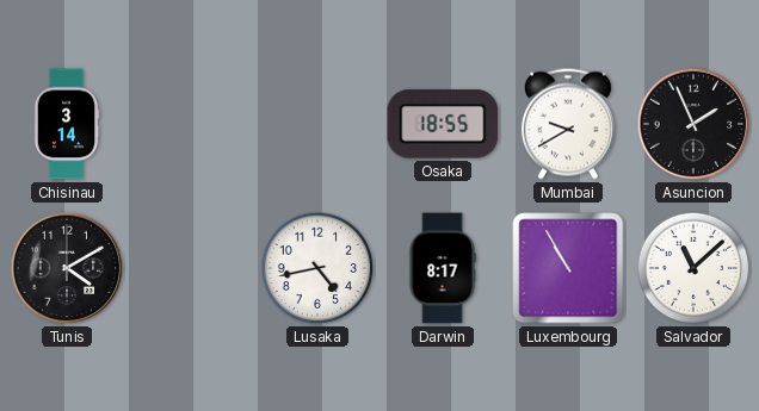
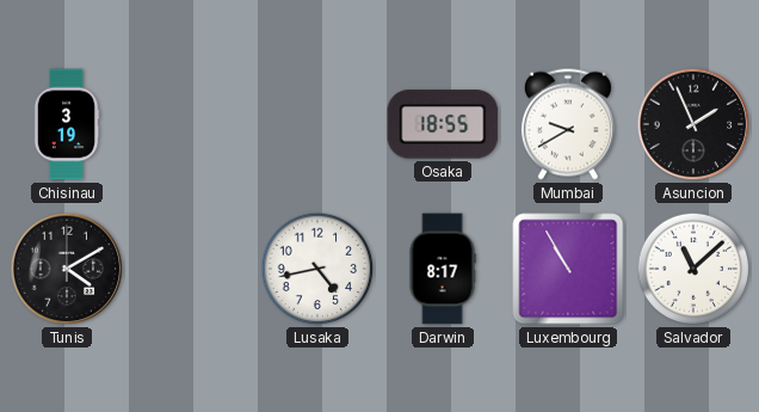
Chisinau: 3:14 -> 3:19
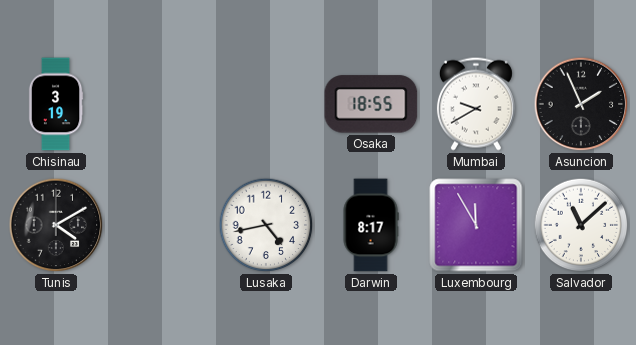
Luxembourg: 10:55 -> 11:55
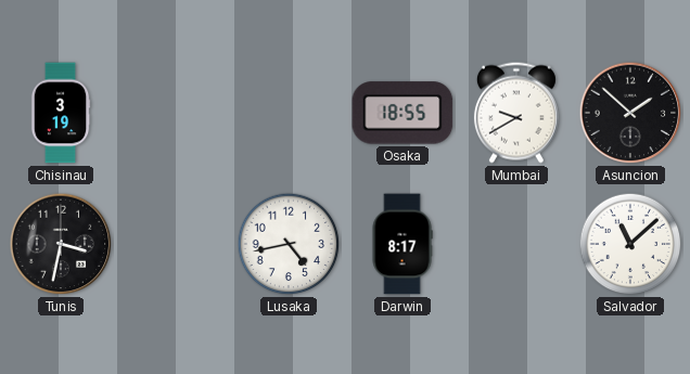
Asuncion: 1:56 -> 1:52
Tunis: 4:10 -> 3:32
Luxembourg: 11:55 -> none
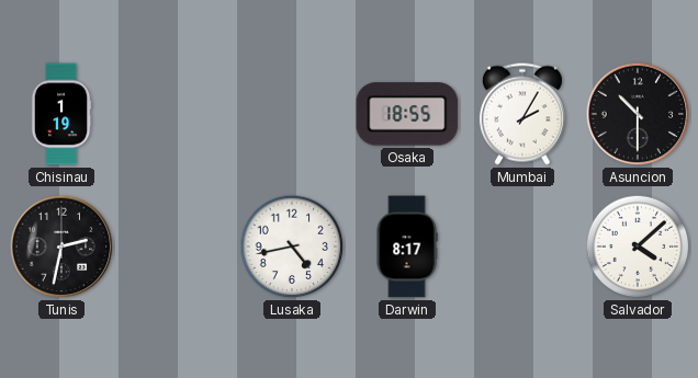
Chisinau: 3:19 -> 1:19
Mumbai: 9:40 -> 2:05
Asuncion: 1:52 -> 10:30
Tunis: 3:32 -> 2:32
Salvador: 11:08 -> 4:08
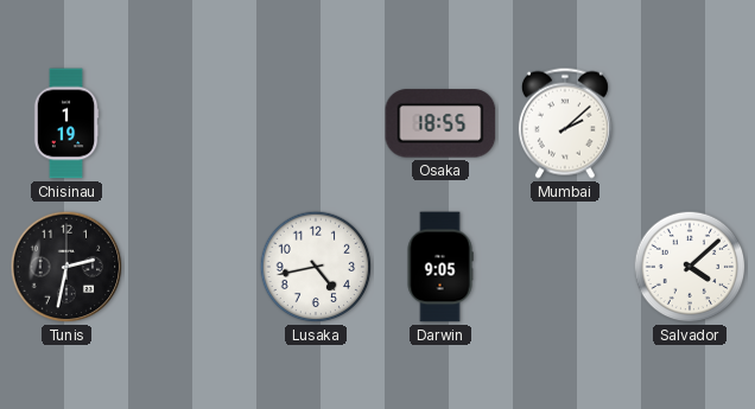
Mumbai: 2:05 -> 2:08
Asuncion: 10:30 -> none
Darwin: 8:17 -> 9:05
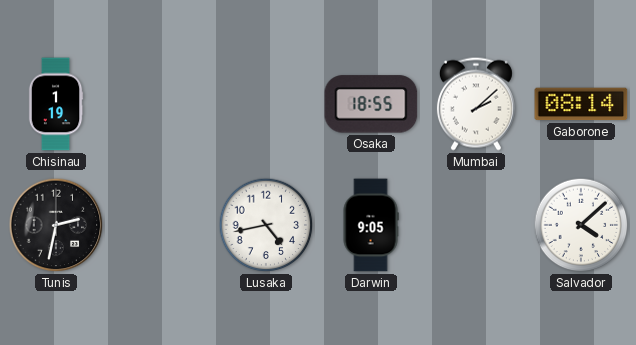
Gaborone: none -> 08:14
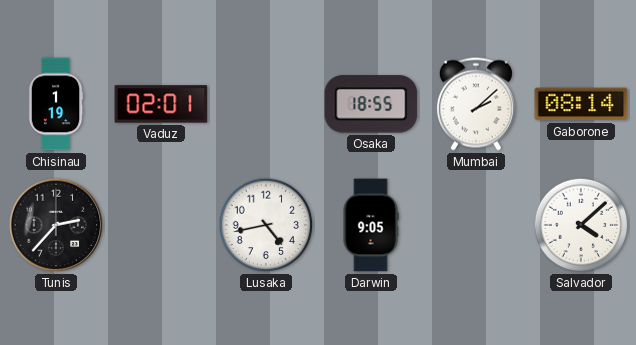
Vaduz: none -> 02:01
Tunis: 2:32 -> 2:37
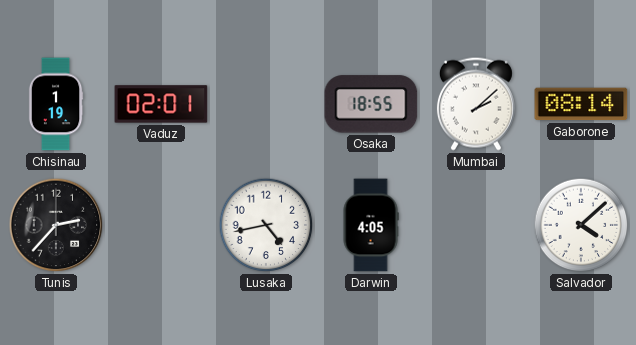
Darwin: 9:05 -> 4:05
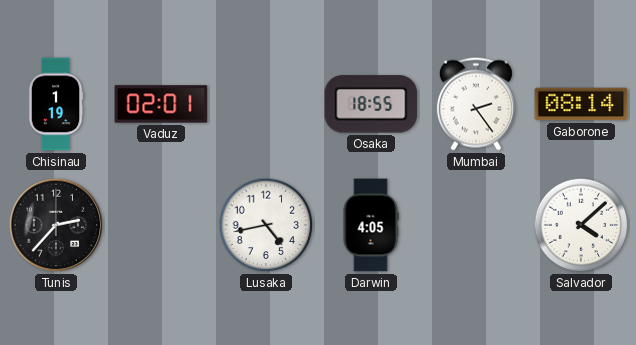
Mumbai: 2:08 -> 2:24
